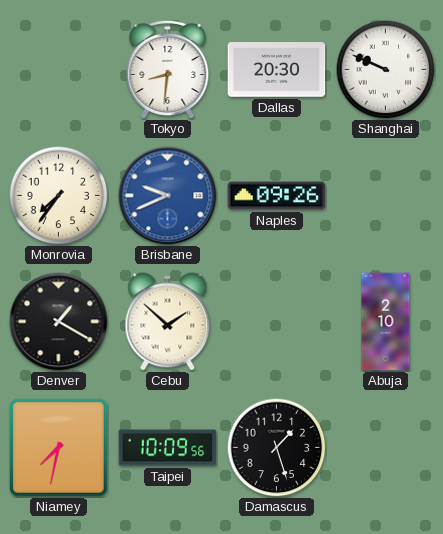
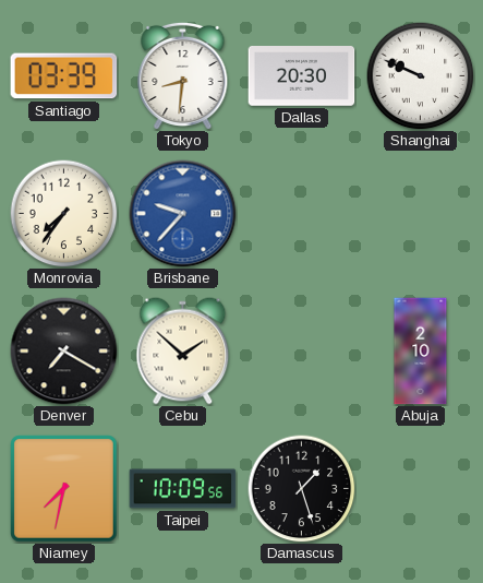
Santiago: none -> 03:39
Brisbane: 9:41 -> 9:37
Naples: 09:26 -> none
Denver: 1:20 -> 7:20
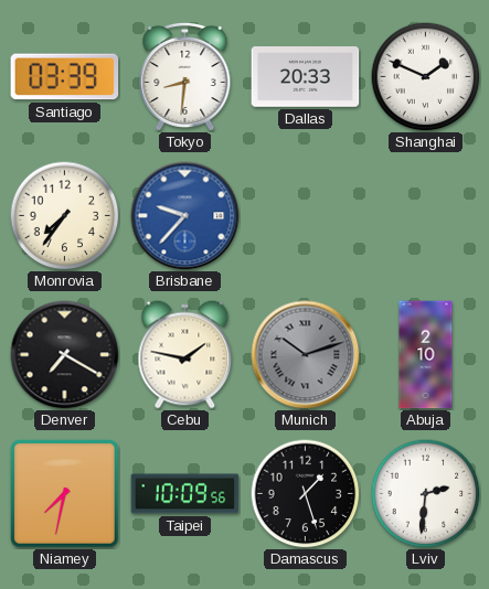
Dallas: 20:30 -> 20:33
Shanghai: 9:49 -> 1:49
Cebu: 1:52 -> 1:47
Munich: none -> 10:12
Lviv: none -> 2:31
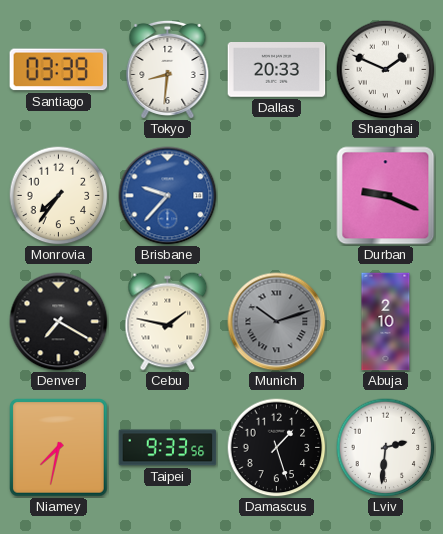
Durban: none -> 9:19
Taipei: 10:09 -> 9:33
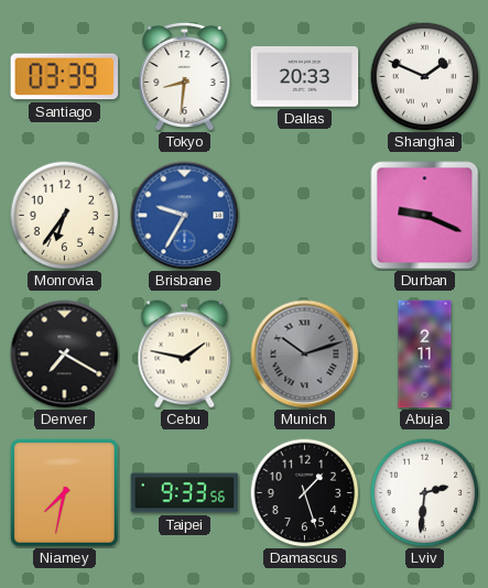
Monrovia: 7:36 -> 6:36
Brisbane: 9:37 -> 9:35
Abuja: 2:10 -> 2:11
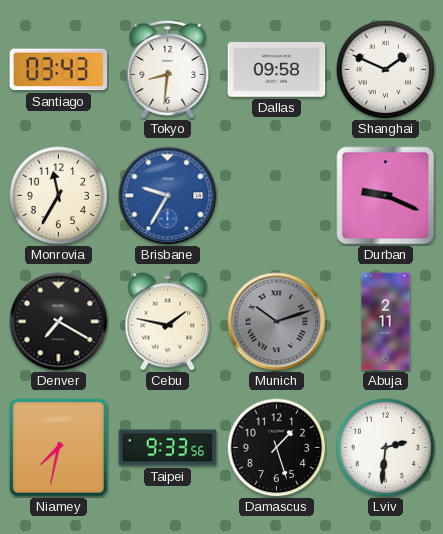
Santiago: 03:39 -> 03:43
Dallas: 20:33 -> 09:58
Monrovia: 6:36 -> 11:35
